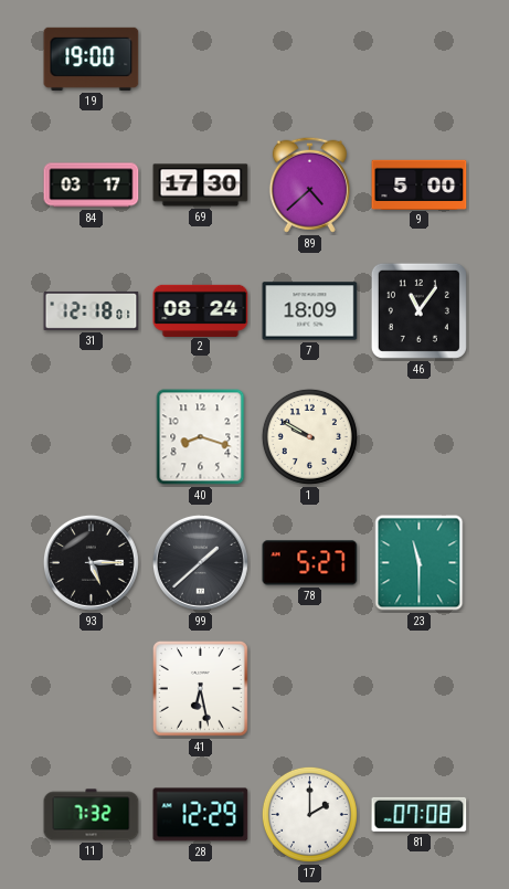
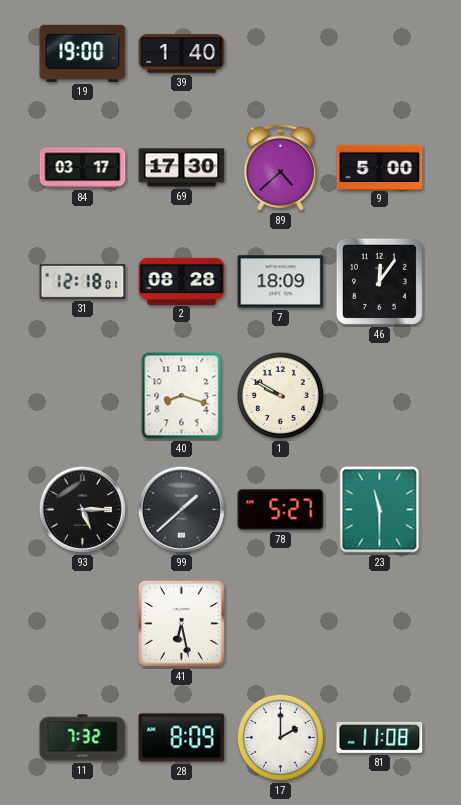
39: none -> 1:40
2: 08:24 -> 08:28
46: 11:06 -> 12:06
28: 12:29 -> 8:09
81: 07:08 -> 11:08
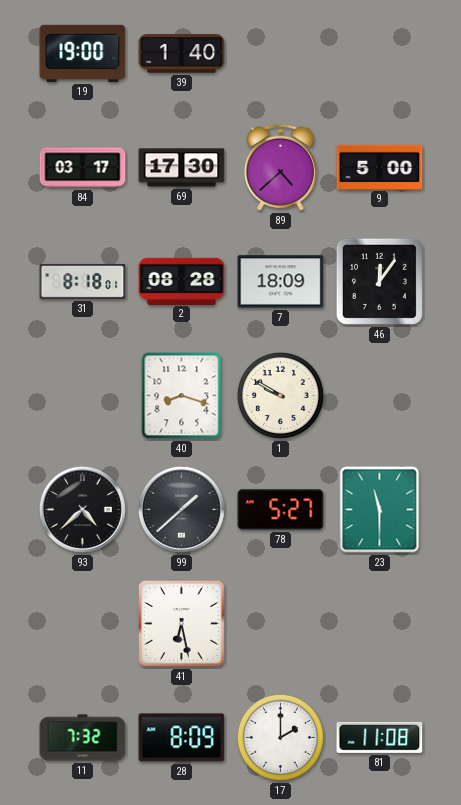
31: 12:18 -> 8:18
93: 5:15 -> 4:38
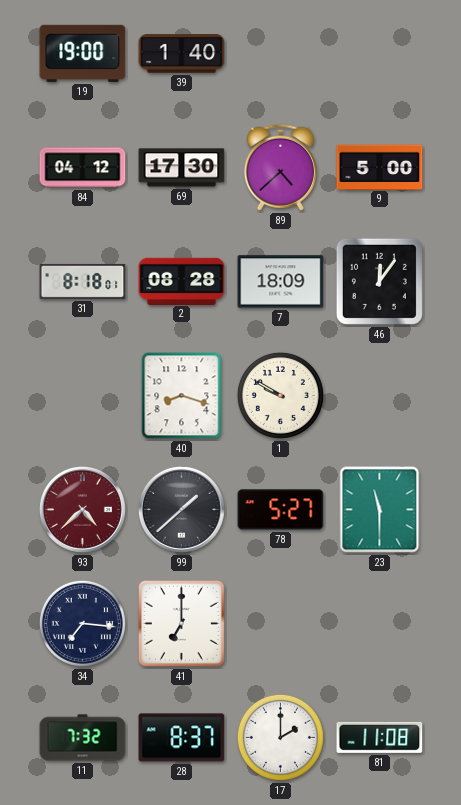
84: 03:17 -> 04:12
93 dial: black -> burgundy
34: none -> 7:16
41: 6:28 -> 7:00
28: 8:09 -> 8:37
